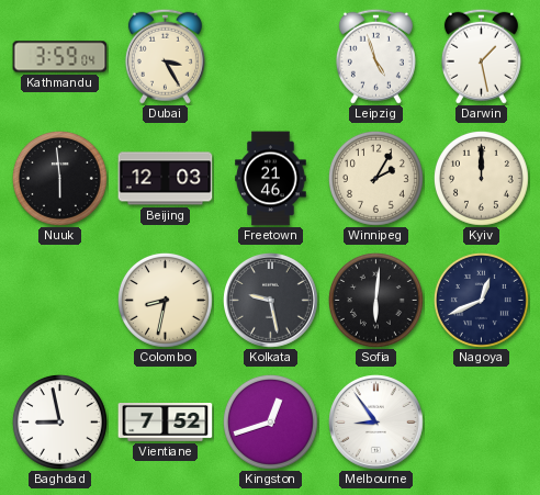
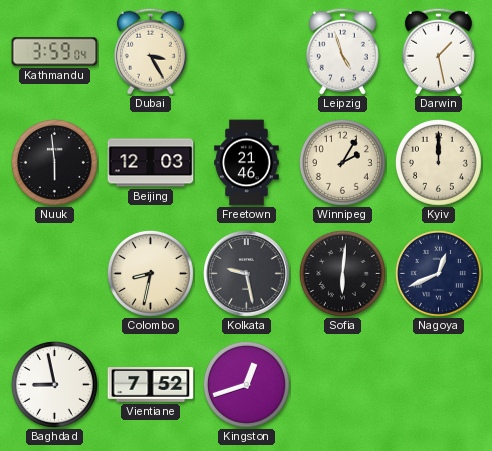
Melbourne: 8:54 -> none
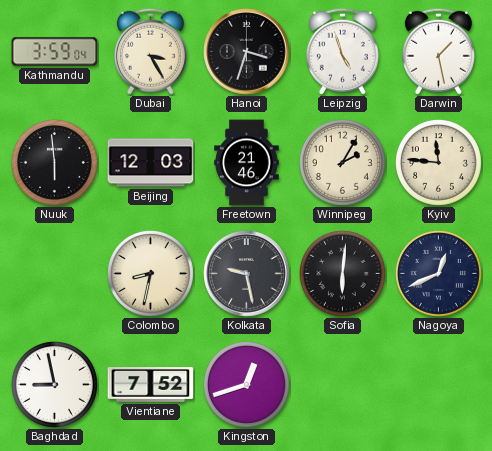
Hanoi: none -> 3:33
Kyiv: 12:00 -> 11:46
